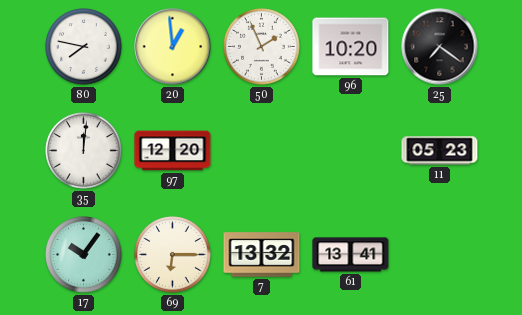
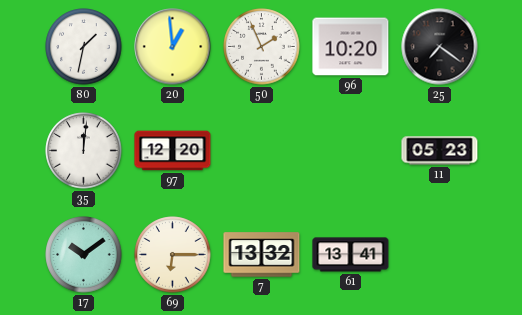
80: 7:47 -> 1:32
17: 10:06 -> 10:09
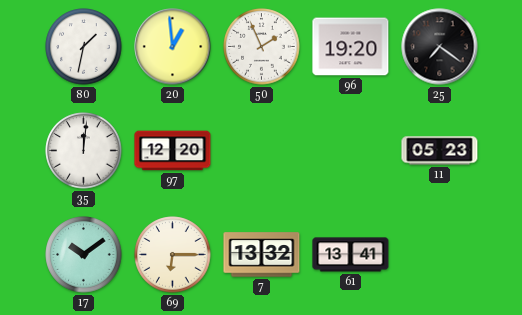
96: 10:20 -> 19:20
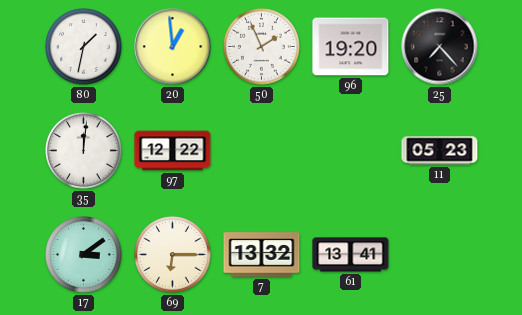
25: 7:21 -> 7:23
97: 12:20 -> 12:22
17: 10:09 -> 3:09
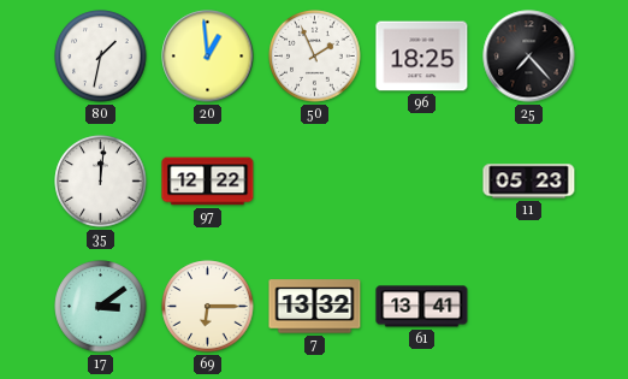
96: 19:20 -> 18:25
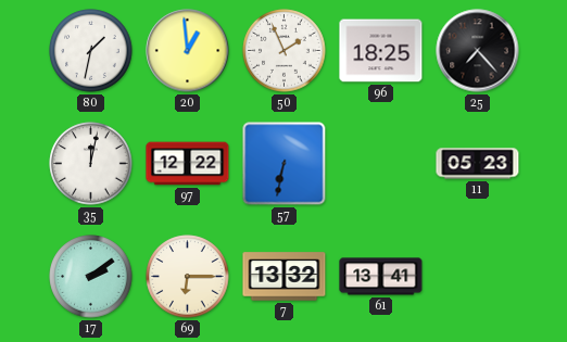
35: 12:01 -> 12:02
57: none -> 6:32
17: 3:09 -> 2:09
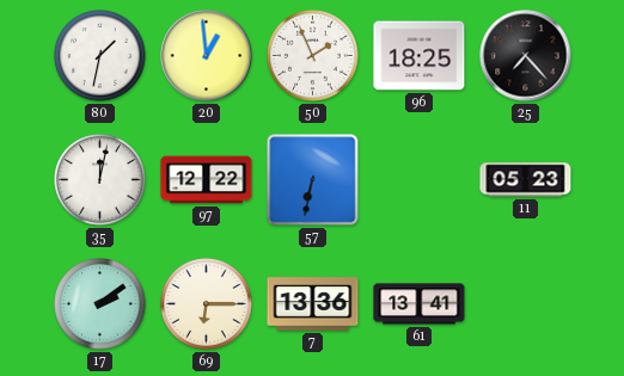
7: 13:32 -> 13:36
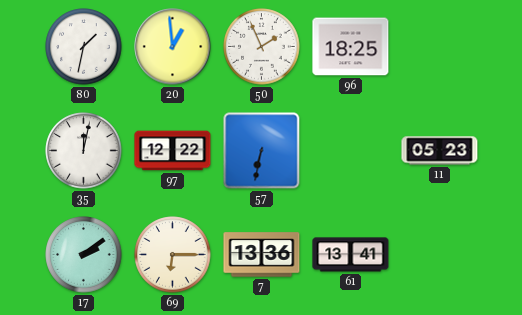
25: 7:23 -> none
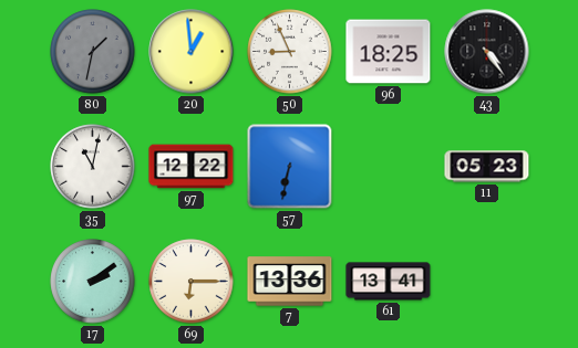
80 dial: white -> grey
50: 1:56 -> 8:56
43: none -> 4:24
35: 12:02 -> 11:02
